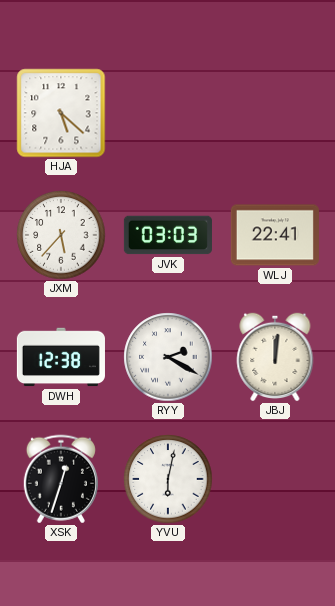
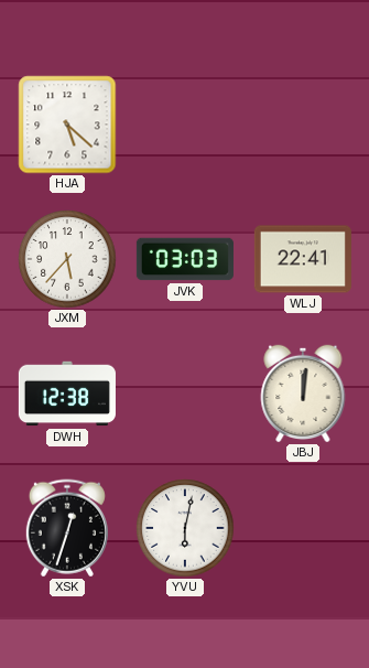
RYY: 2:20 -> none
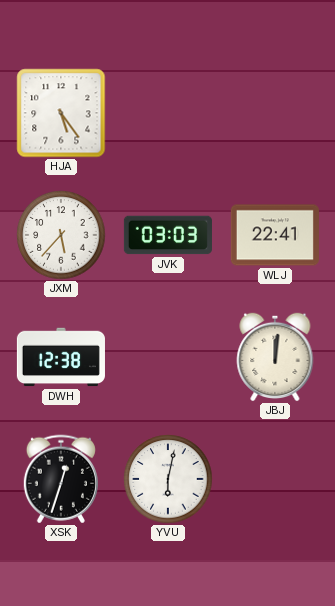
HJA: 5:22 -> 5:24
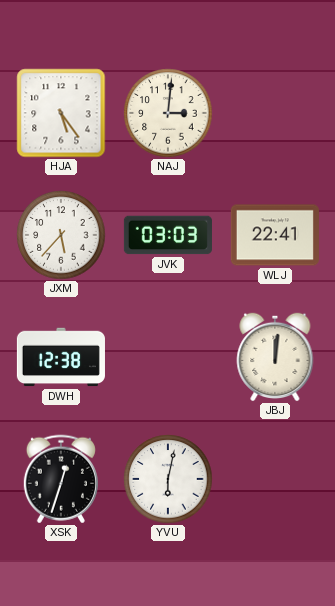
NAJ: none -> 3:01
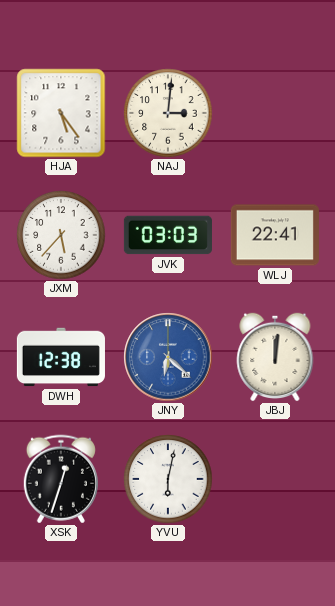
JNY: none -> 6:22
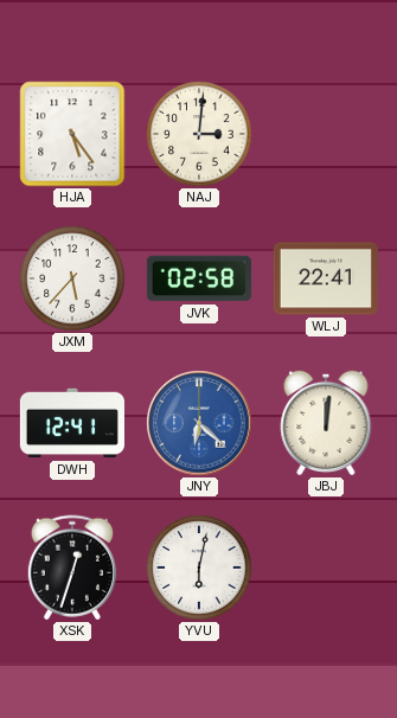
JVK: 03:03 -> 02:58
DWH: 12:38 -> 12:41
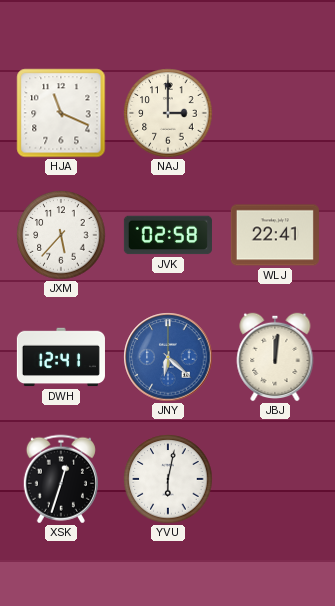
HJA: 5:24 -> 11:19
NAJ: 3:01 -> 3:00
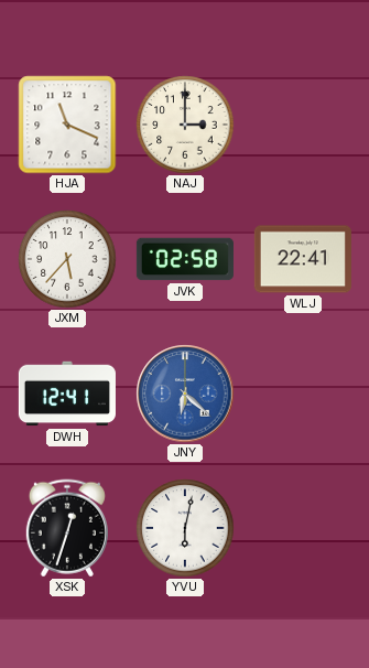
JBJ: 12:01 -> none
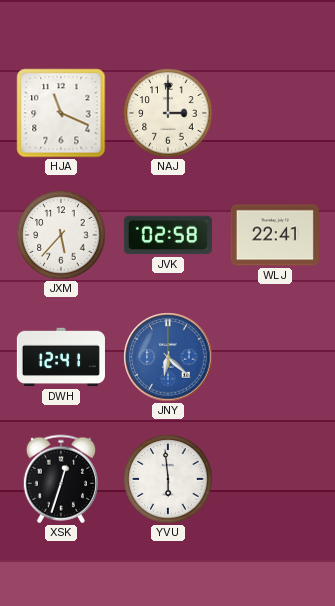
YVU: 6:02 -> 5:59
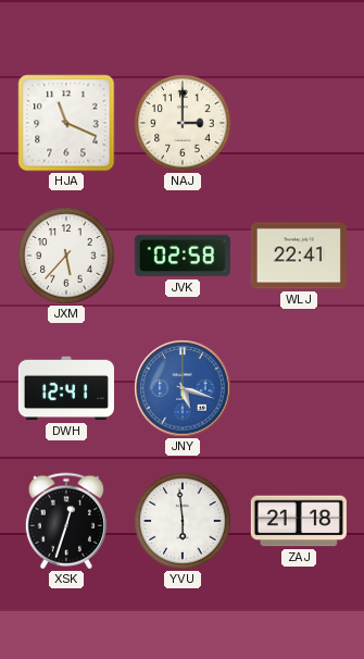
JNY: 6:22 -> 5:18
ZAJ: none -> 21:18
